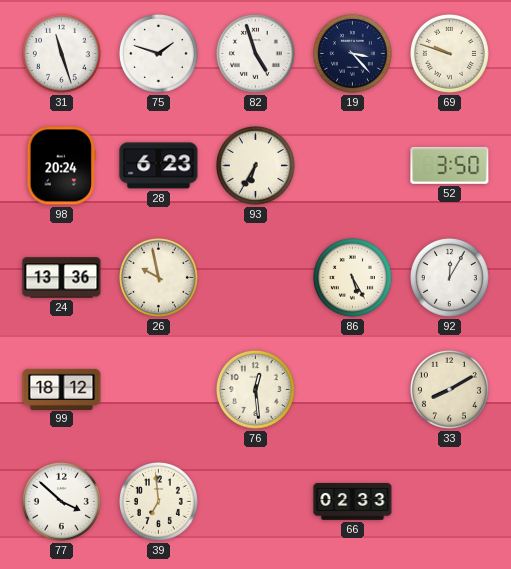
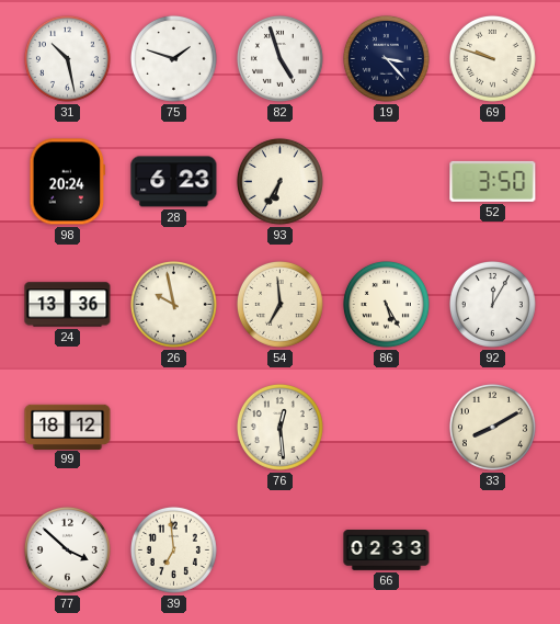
31: 11:27 -> 10:28
54: none -> 6:59
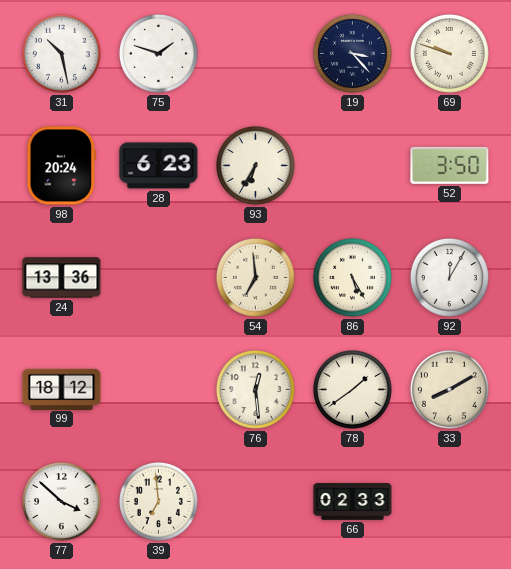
82: 4:57 -> none
26: 9:58 -> none
78: none -> 1:39
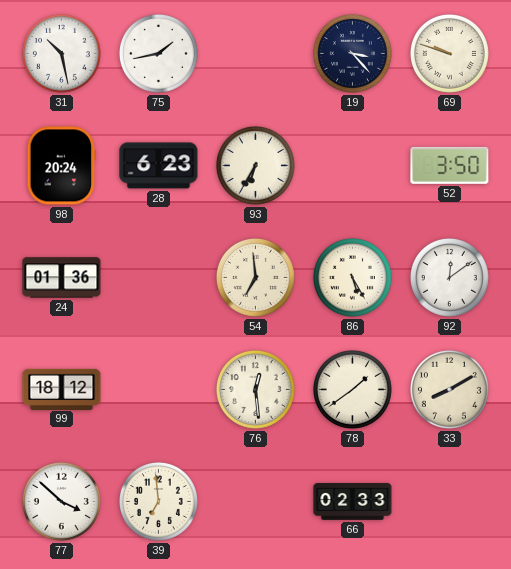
75: 1:48 -> 1:43
24: 13:36 -> 01:36
92: 12:05 -> 12:09
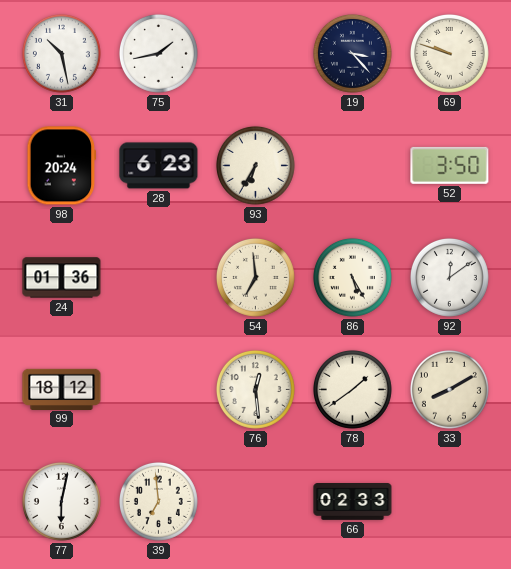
77: 3:52 -> 6:02
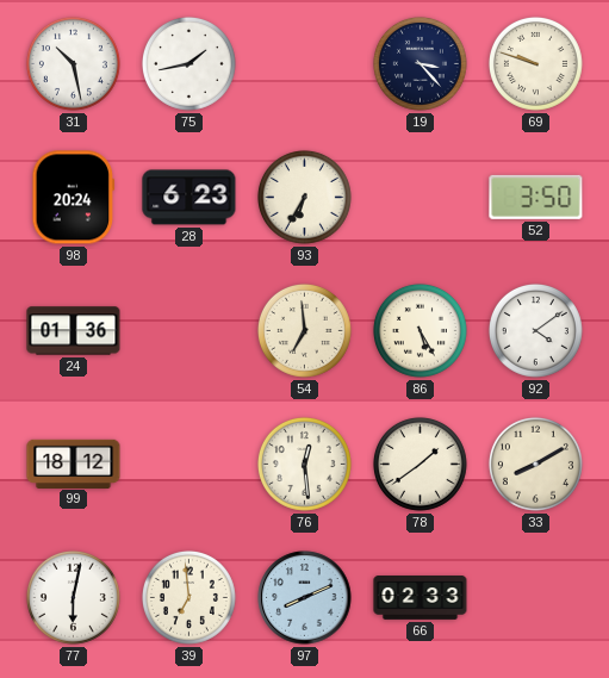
92: 12:09 -> 4:09
97: none -> 8:11
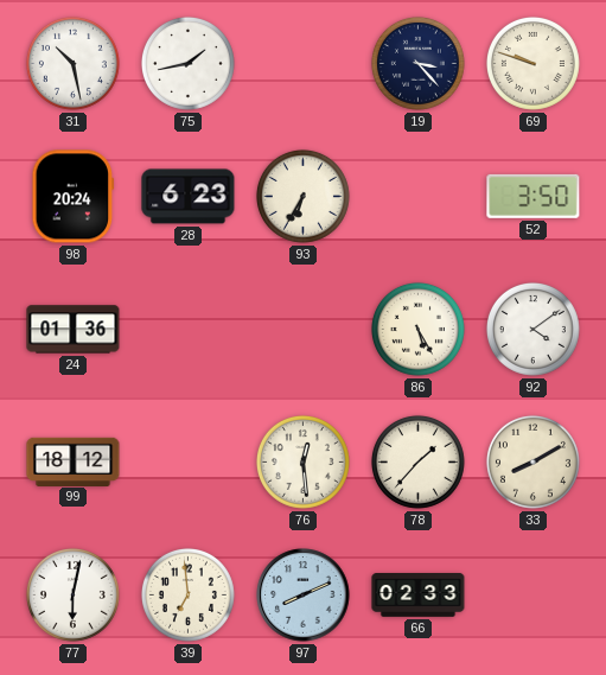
54: 6:59 -> none
78: 1:39 -> 1:37
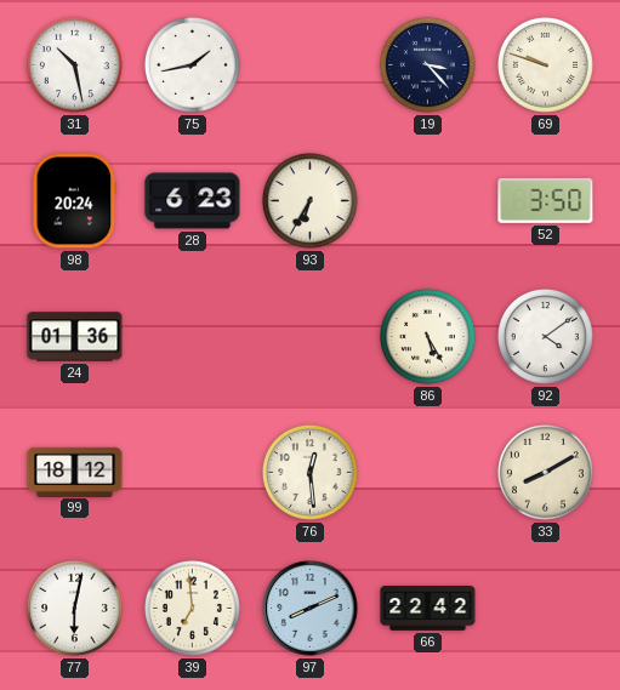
78: 1:37 -> none
66: 02:33 -> 22:42
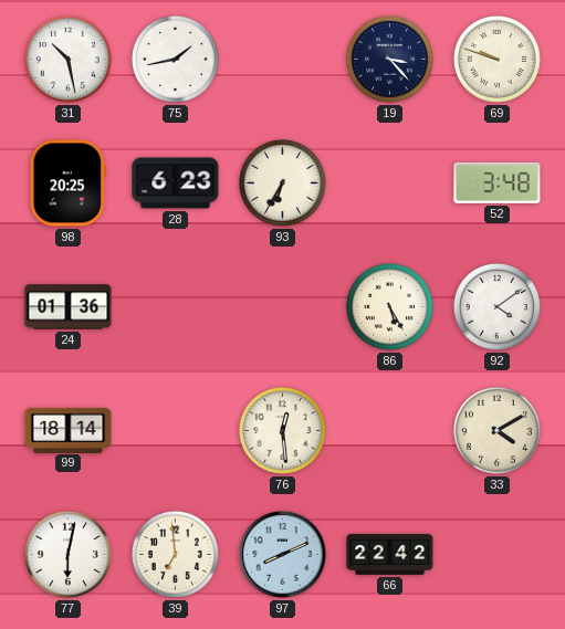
98: 20:24 -> 20:25
52: 3:50 -> 3:48
99: 18:12 -> 18:14
33: 8:10 -> 4:10
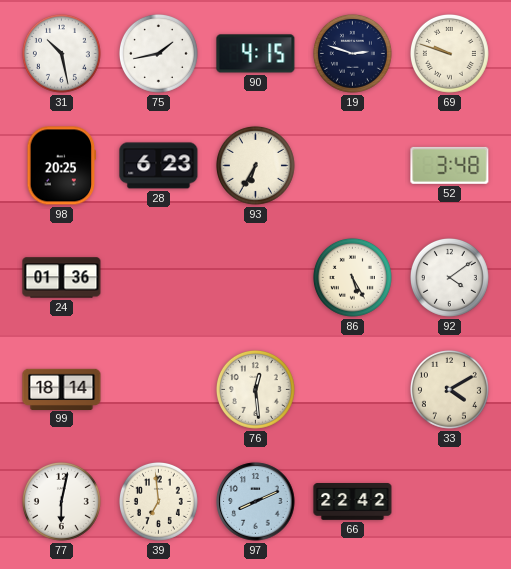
90: none -> 4:15
19: 3:23 -> 2:48
